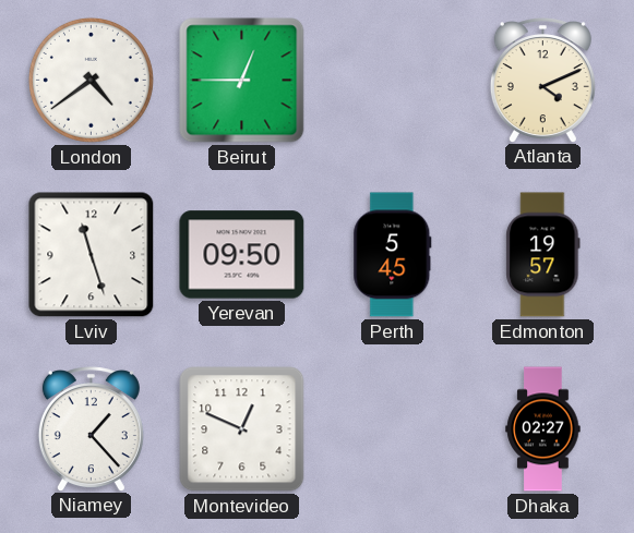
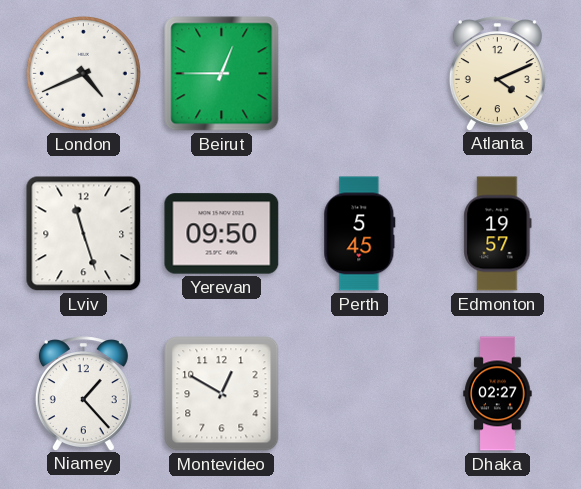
London: 4:39 -> 4:41
Montevideo: 12:49 -> 12:50
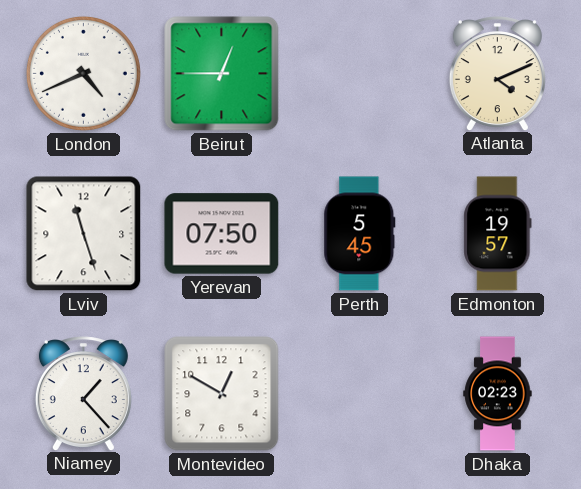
Yerevan: 09:50 -> 07:50
Dhaka: 02:27 -> 02:23
